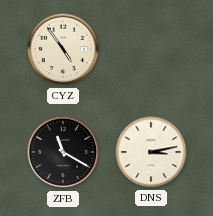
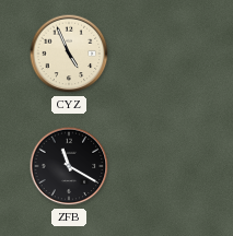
CYZ: 4:54 -> 4:56
DNS: 3:13 -> none
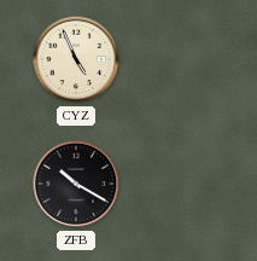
ZFB: 11:20 -> 10:20
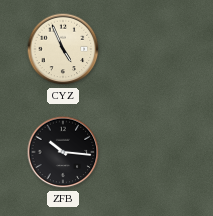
ZFB: 10:20 -> 10:16
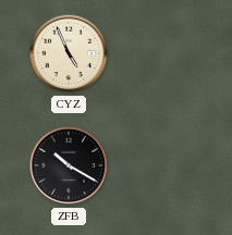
ZFB: 10:16 -> 10:20
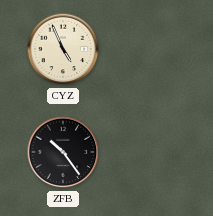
ZFB: 10:20 -> 10:24
